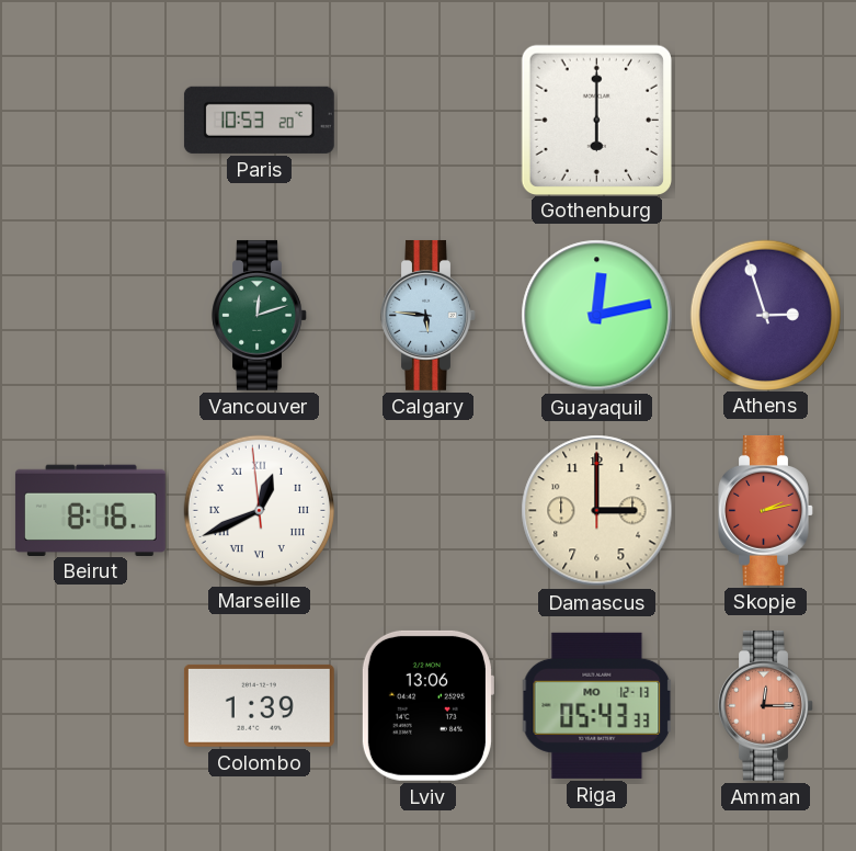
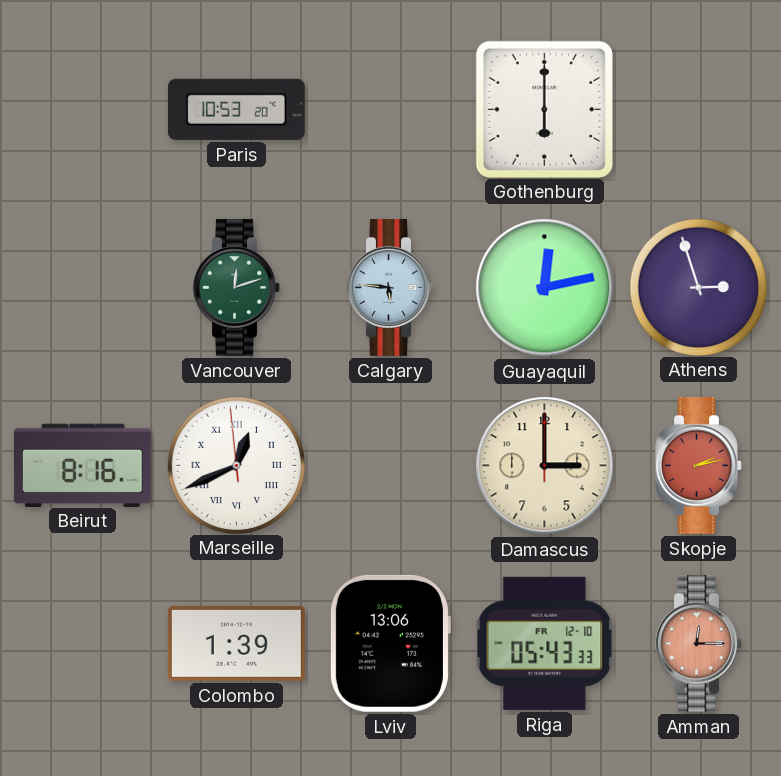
Riga date: MO 12-13 -> FR 12-10
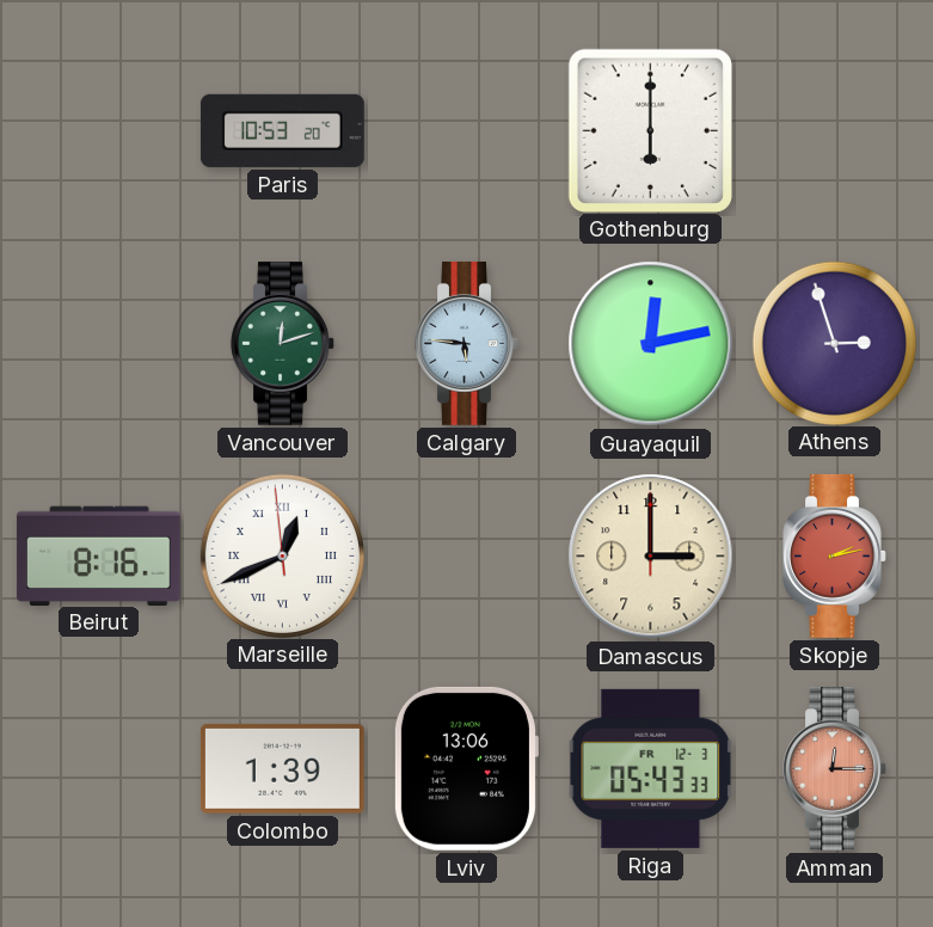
Riga date: FR 12-10 -> FR 12-3
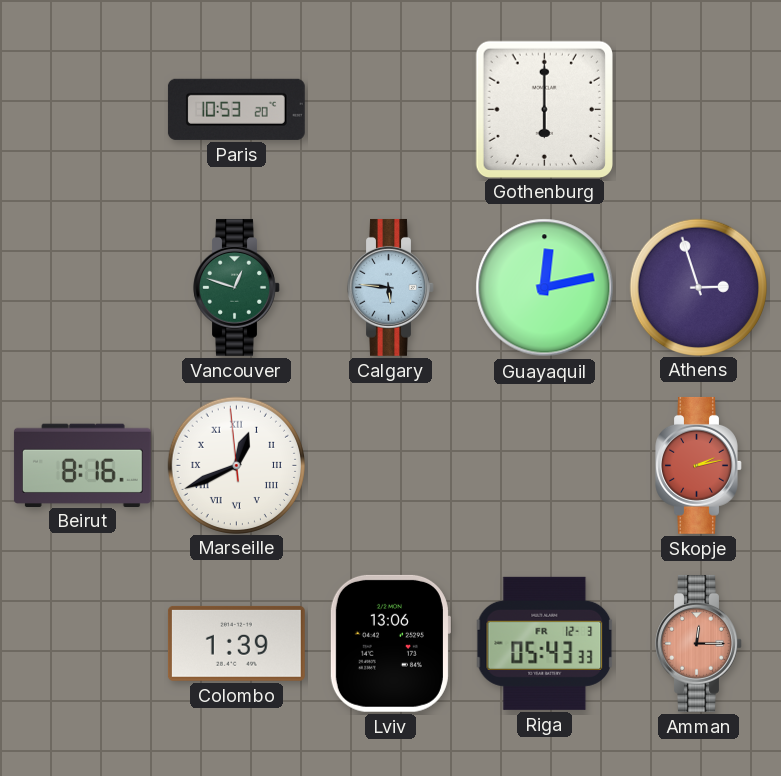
Vancouver: 12:12 -> 12:48
Damascus: 3:00 -> none
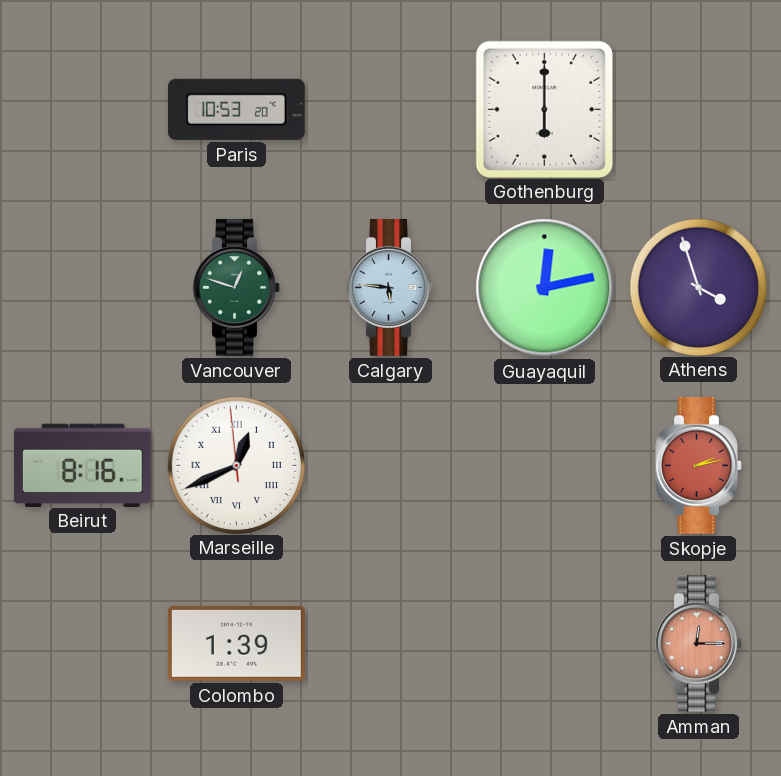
Athens: 2:57 -> 3:57
Lviv: 13:06 -> none
Riga: 05:43 -> none
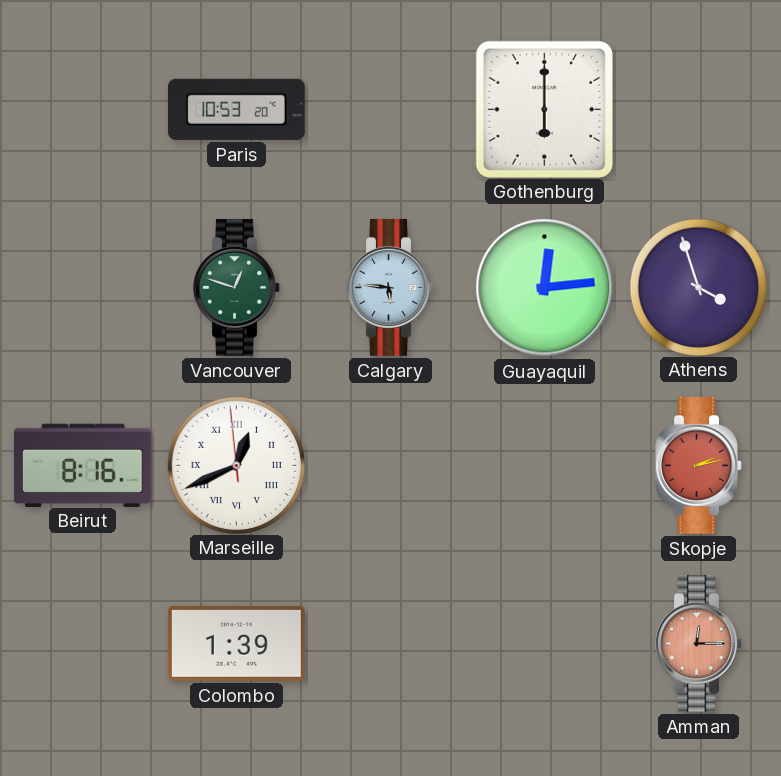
Guayaquil: 12:13 -> 12:14
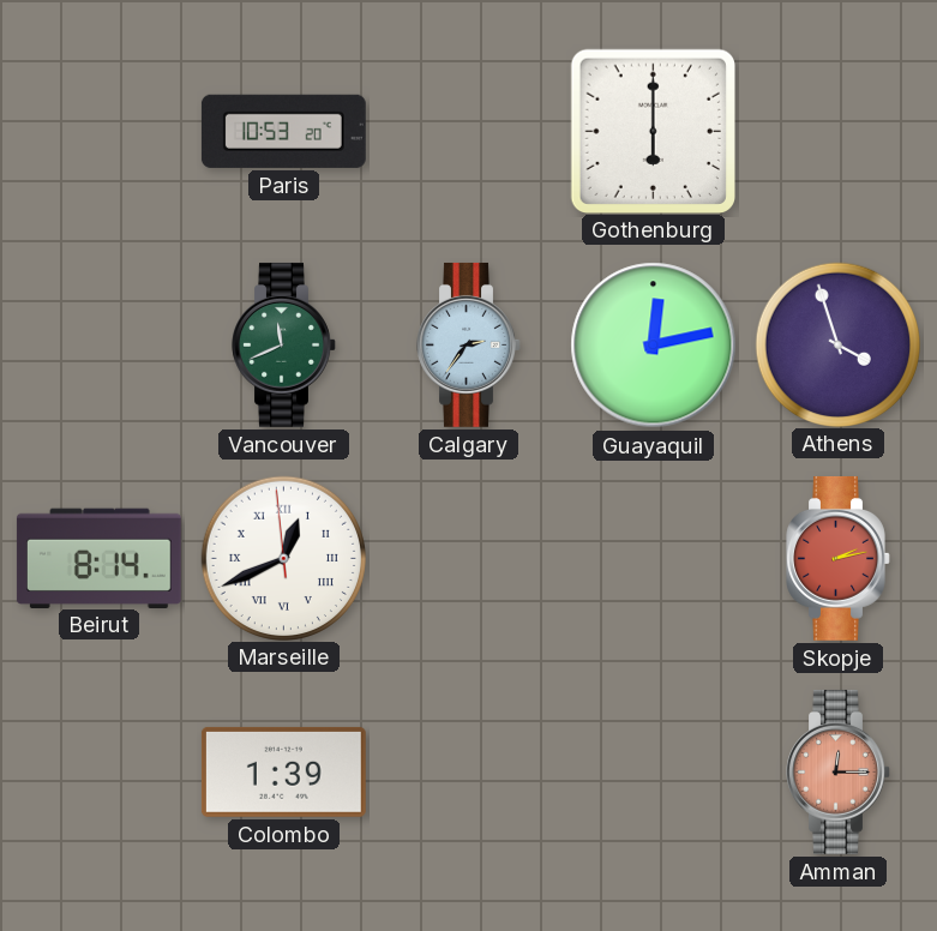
Vancouver: 12:48 -> 11:41
Calgary: 5:46 -> 2:36
Guayaquil: 12:14 -> 12:13
Beirut: 8:16 -> 8:14
